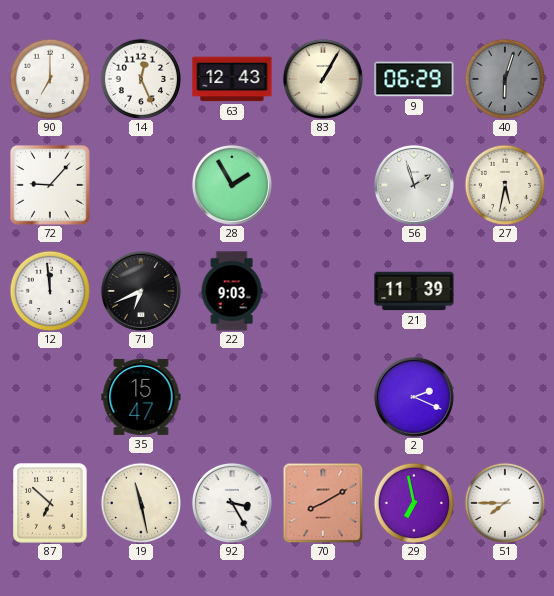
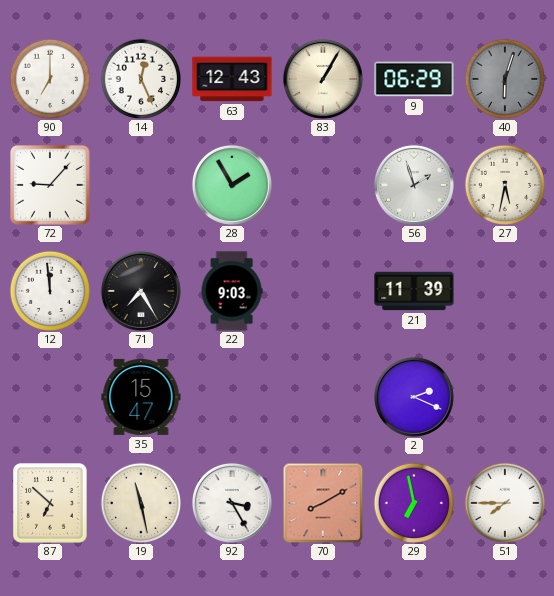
71: 6:41 -> 7:25
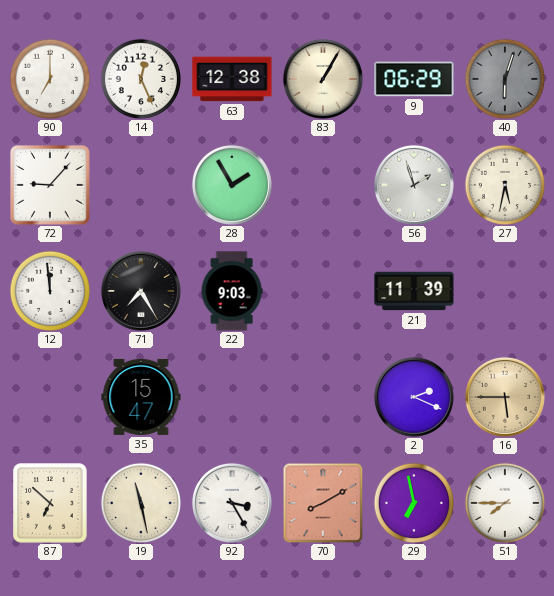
63: 12:43 -> 12:38
16: none -> 5:45
